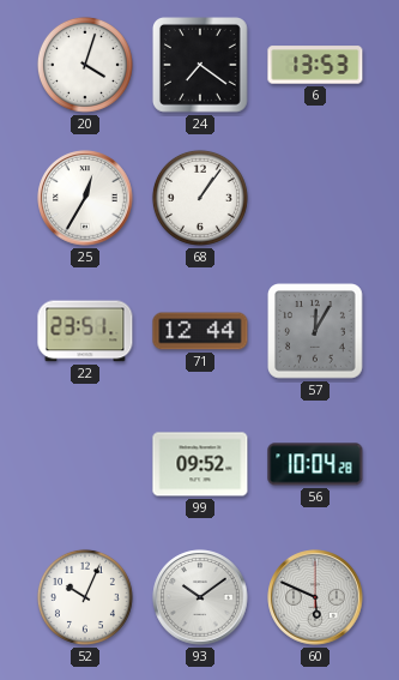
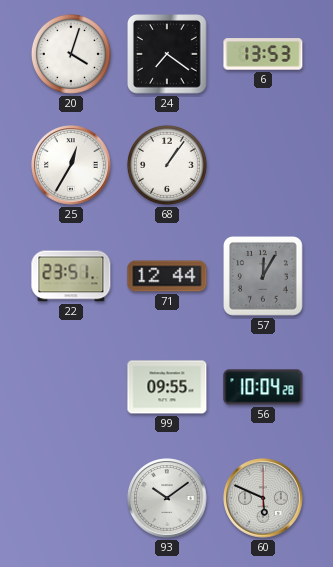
99: 09:52 -> 09:55
52: 10:04 -> none
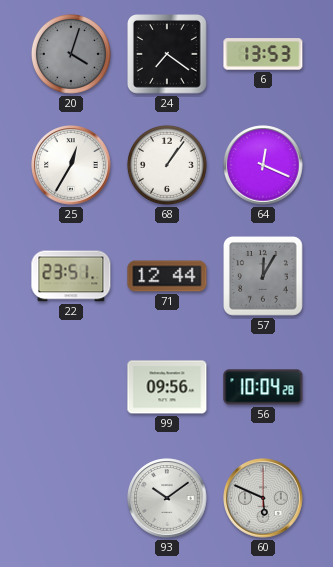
20 dial: white -> grey
64: none -> 12:19
99: 09:55 -> 09:56
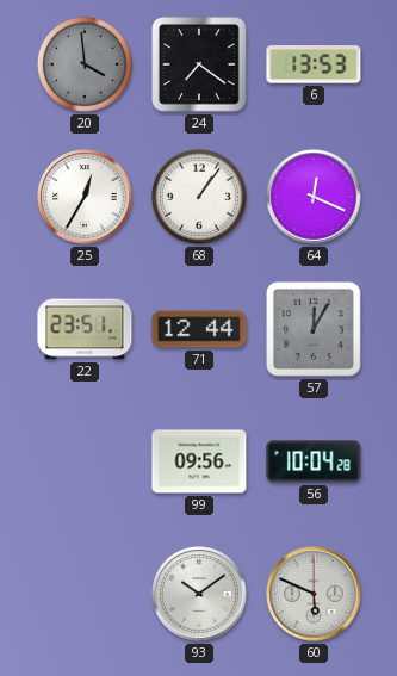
20: 4:03 -> 3:59
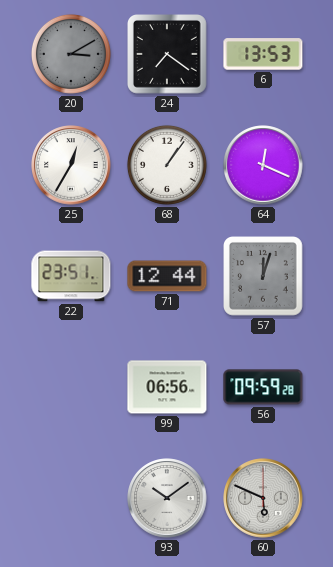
20: 3:59 -> 3:10
57: 12:05 -> 12:03
99: 09:56 -> 06:56
56: 10:04 -> 09:59
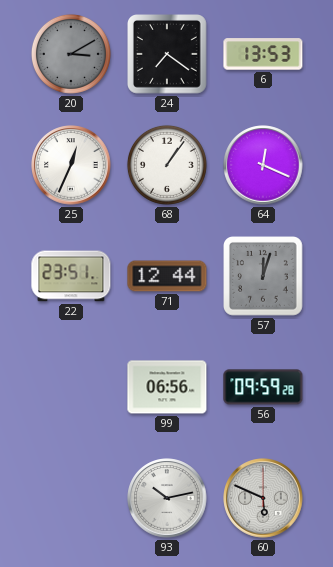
25: 12:35 -> 12:34
93: 10:09 -> 10:13
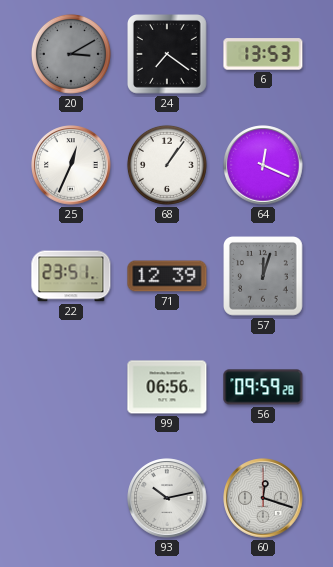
71: 12:44 -> 12:39
60: 5:49 -> 12:18
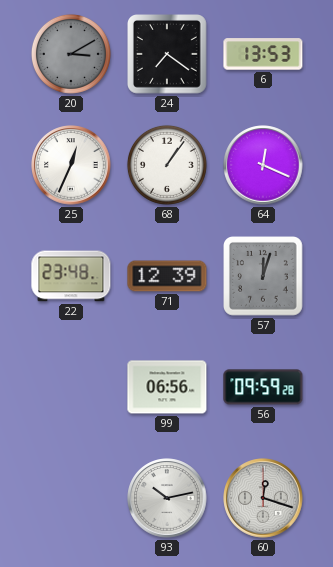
22: 23:51 -> 23:48
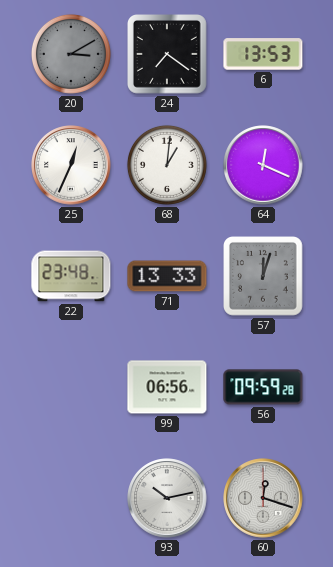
68: 1:06 -> 1:01
71: 12:39 -> 13:33
